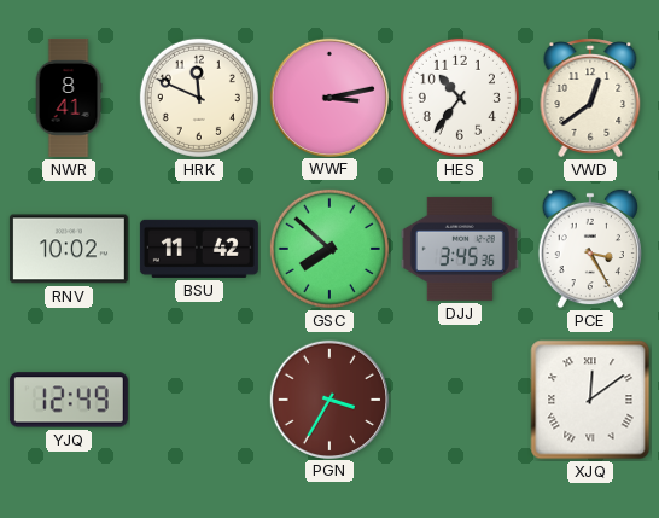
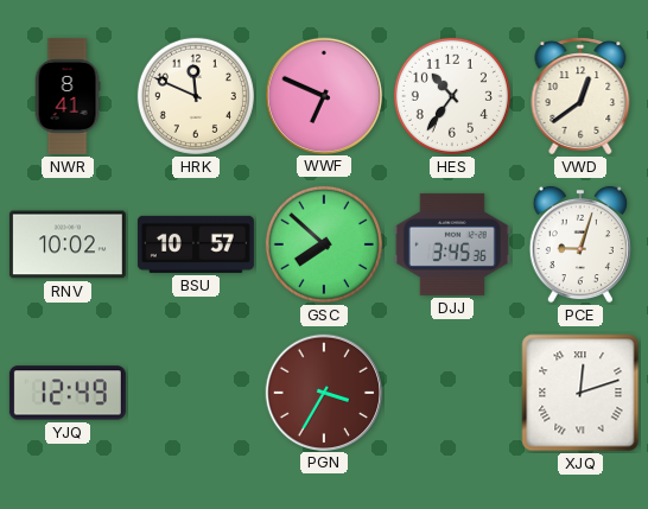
WWF: 3:13 -> 6:49
BSU: 11:42 -> 10:57
PCE: 3:25 -> 9:03
XJQ: 12:09 -> 12:12
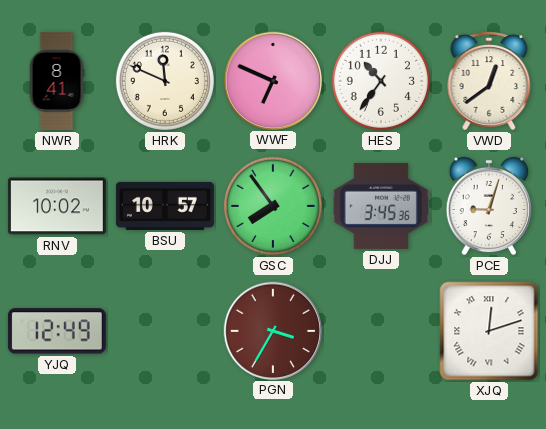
GSC: 7:52 -> 7:54
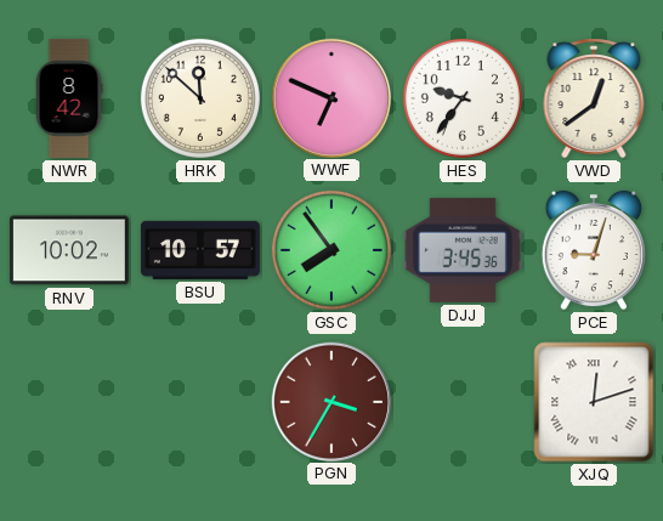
NWR: 8:41 -> 8:42
HRK: 11:49 -> 11:52
HES: 10:36 -> 9:36
YJQ: 12:49 -> none
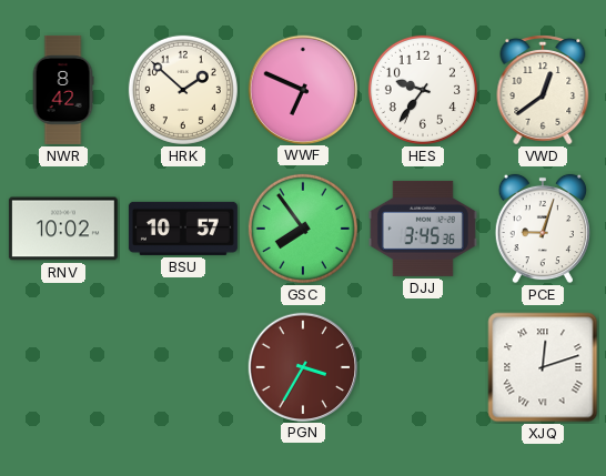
HRK: 11:52 -> 1:52
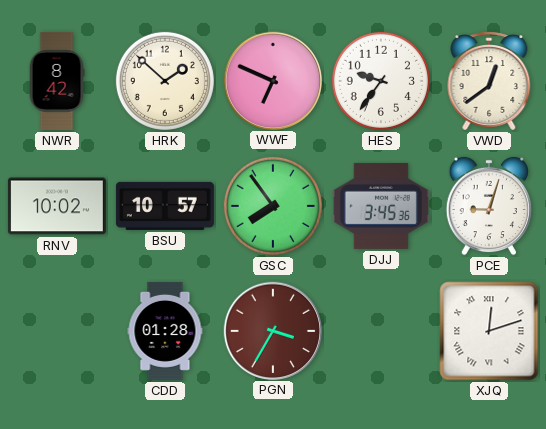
CDD: none -> 01:28
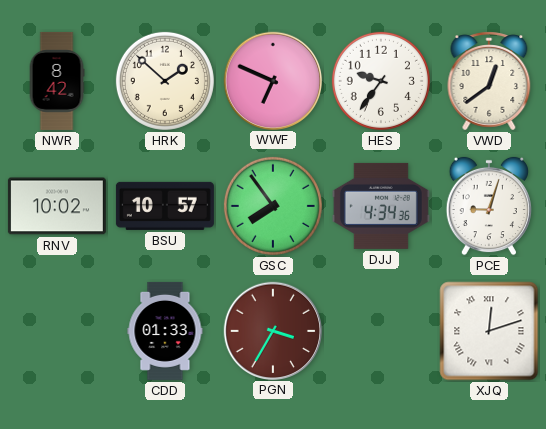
DJJ: 3:45 -> 4:34
CDD: 01:28 -> 01:33
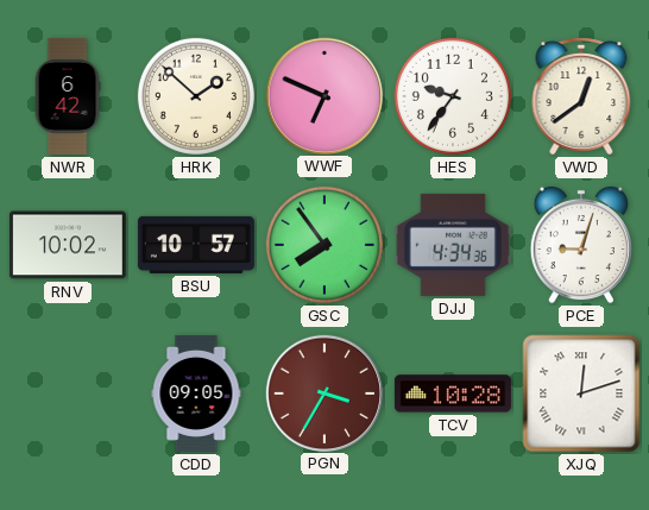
NWR: 8:42 -> 6:42
CDD: 01:33 -> 09:05
TCV: none -> 10:28
